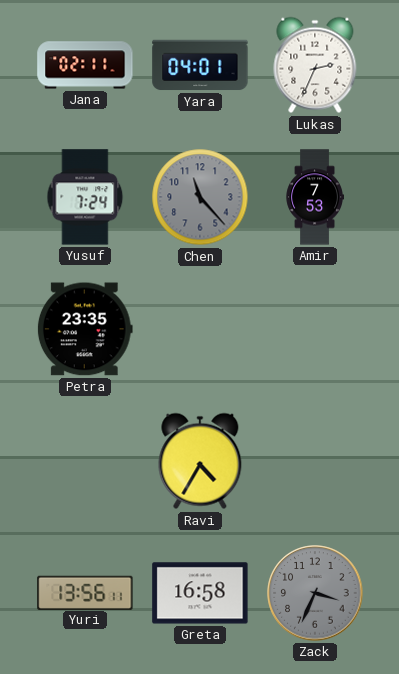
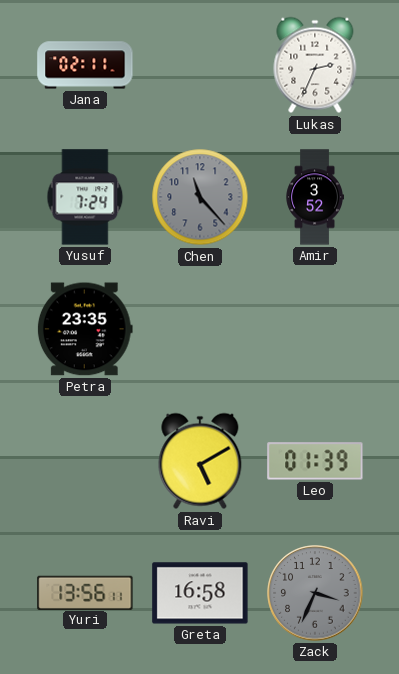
Yara: 04:01 -> none
Amir: 7:53 -> 3:52
Ravi: 4:35 -> 5:10
Leo: none -> 01:39
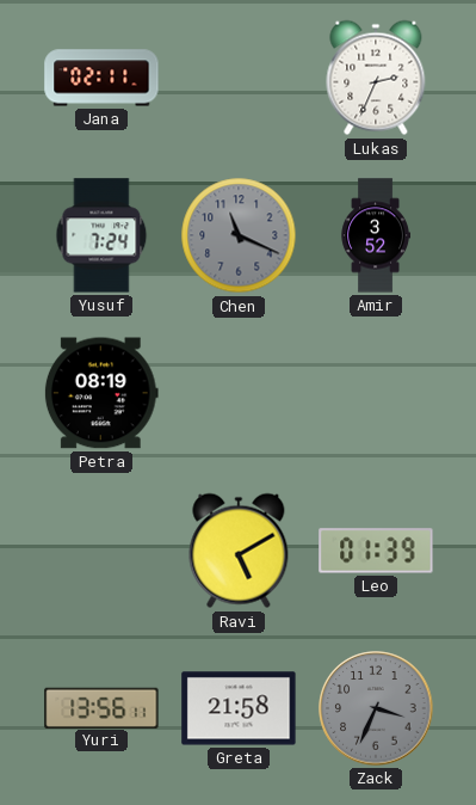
Chen: 11:23 -> 11:19
Petra: 23:35 -> 08:19
Greta: 16:58 -> 21:58
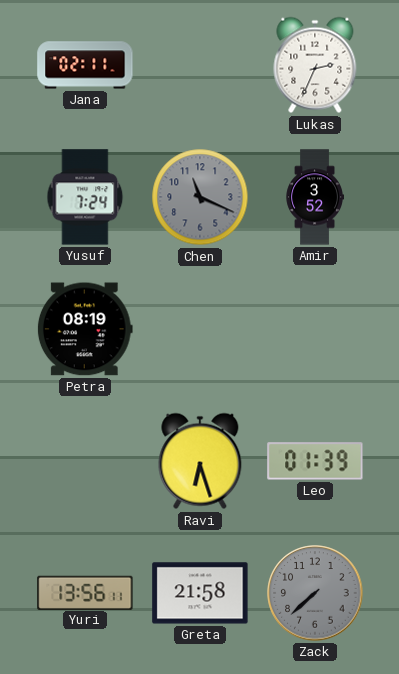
Ravi: 5:10 -> 6:27
Zack: 3:34 -> 7:38
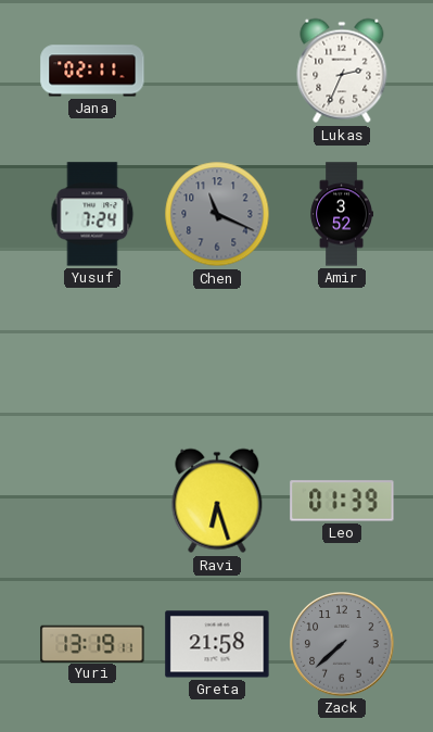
Petra: 08:19 -> none
Yuri: 13:56 -> 13:19
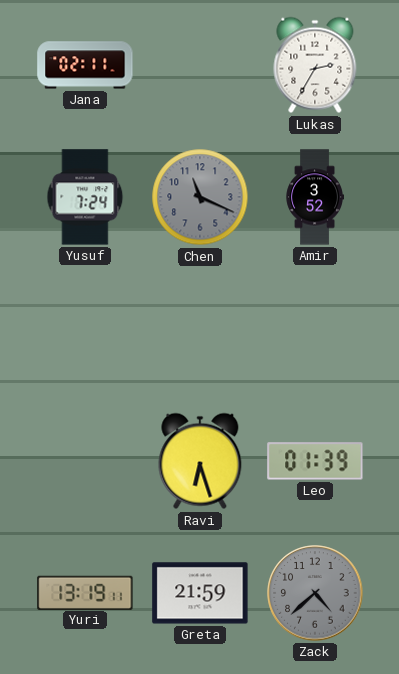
Lukas: 2:34 -> 2:35
Greta: 21:58 -> 21:59
Zack: 7:38 -> 4:38
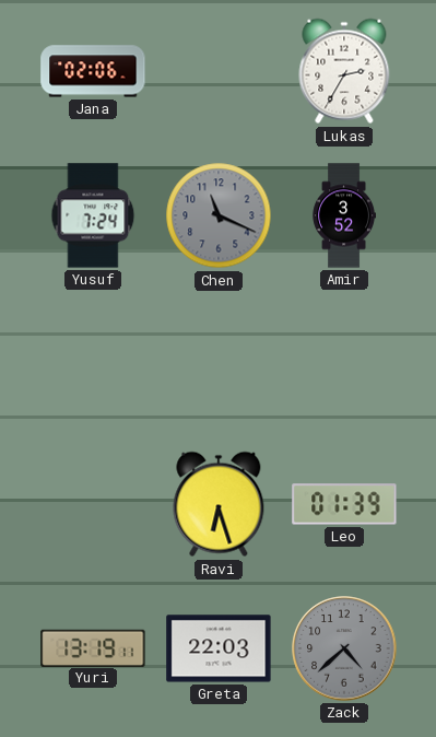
Jana: 02:11 -> 02:06
Greta: 21:59 -> 22:03
